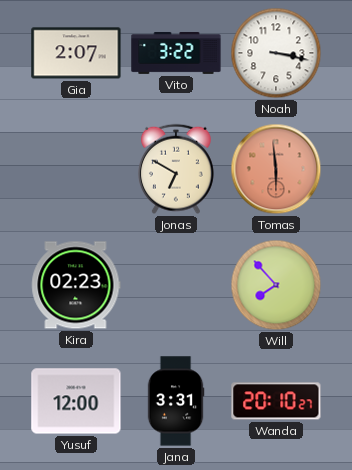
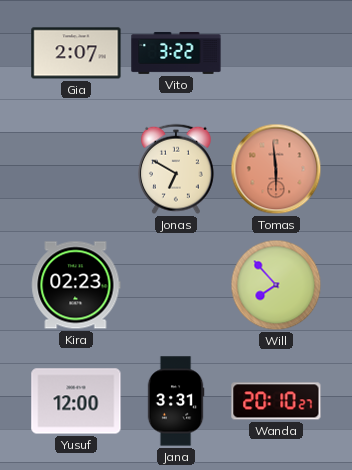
Noah: 3:17 -> none
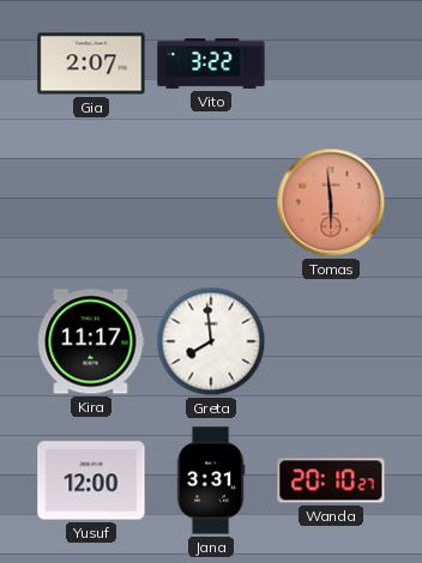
Jonas: 6:50 -> none
Kira: 02:23 -> 11:17
Greta: none -> 7:59
Will: 7:53 -> none
